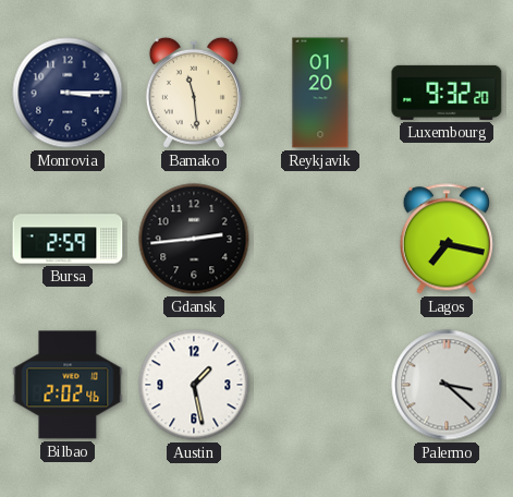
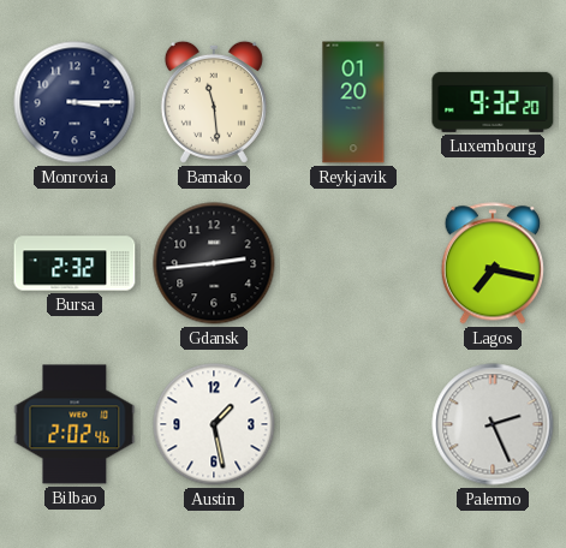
Bursa: 2:59 -> 2:32
Palermo: 3:22 -> 2:26
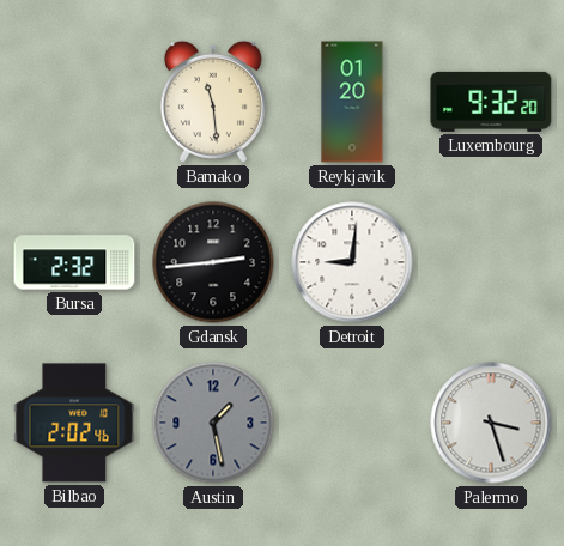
Monrovia: 3:15 -> none
Detroit: none -> 9:01
Lagos: 7:17 -> none
Austin dial: white -> grey
Palermo: 2:26 -> 3:27
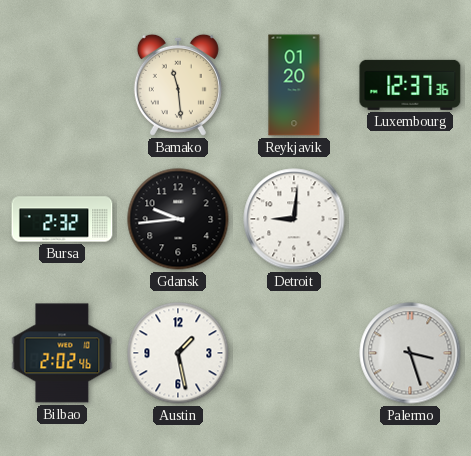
Luxembourg: 9:32 -> 12:37
Gdansk: 2:44 -> 9:44
Austin dial: grey -> white
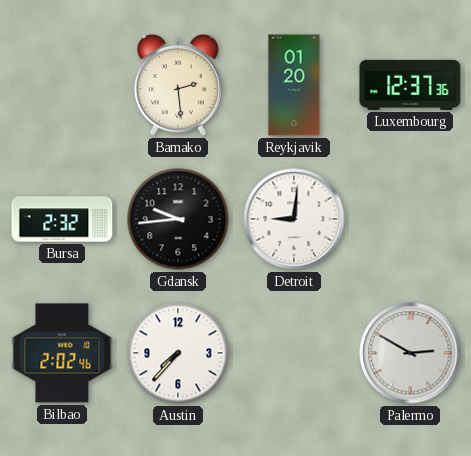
Bamako: 11:29 -> 2:29
Austin: 1:28 -> 7:37
Palermo: 3:27 -> 2:50
